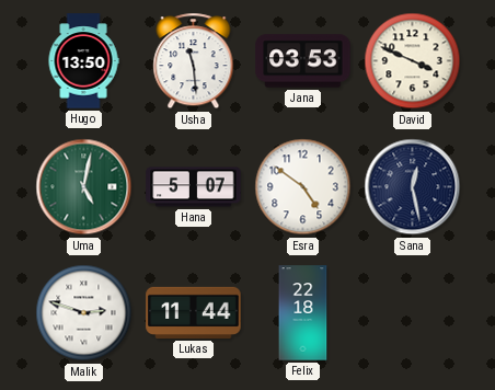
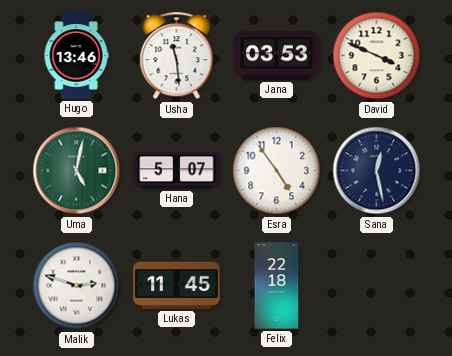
Hugo: 13:50 -> 13:46
Esra: 4:51 -> 4:54
Lukas: 11:44 -> 11:45
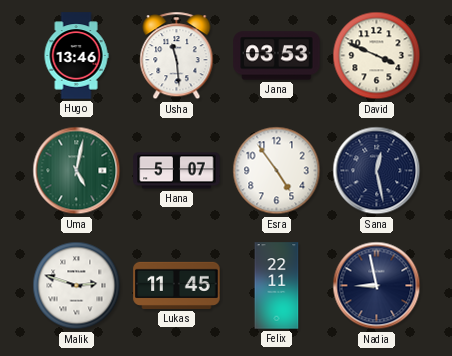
Felix: 22:18 -> 22:11
Nadia: none -> 8:58
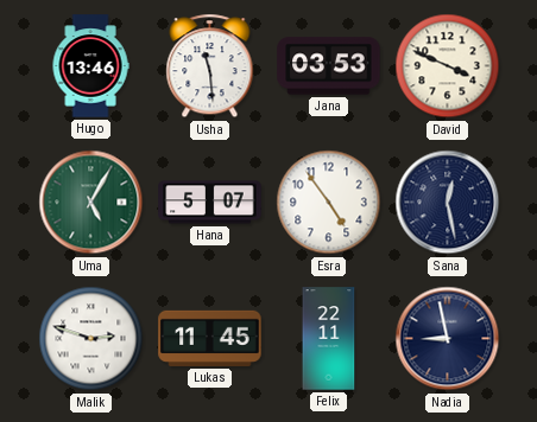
Uma: 5:02 -> 5:05
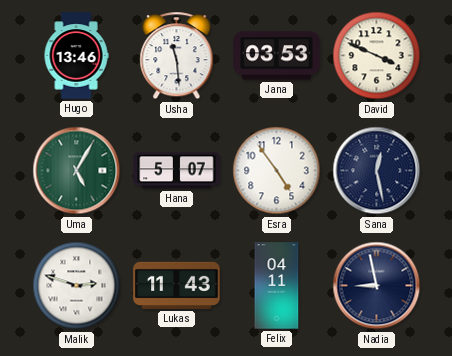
Lukas: 11:45 -> 11:43
Felix: 22:11 -> 04:11
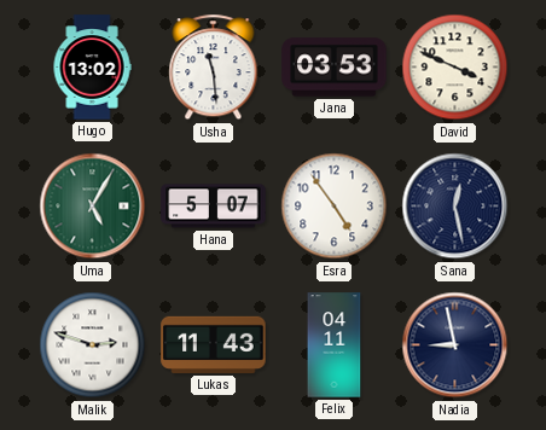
Hugo: 13:46 -> 13:02
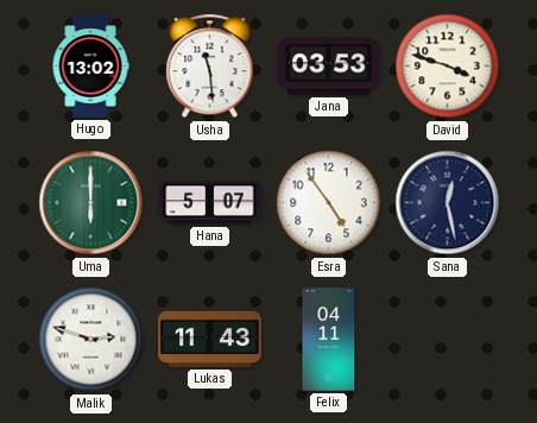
David: 3:49 -> 3:48
Uma: 5:05 -> 6:00
Nadia: 8:58 -> none
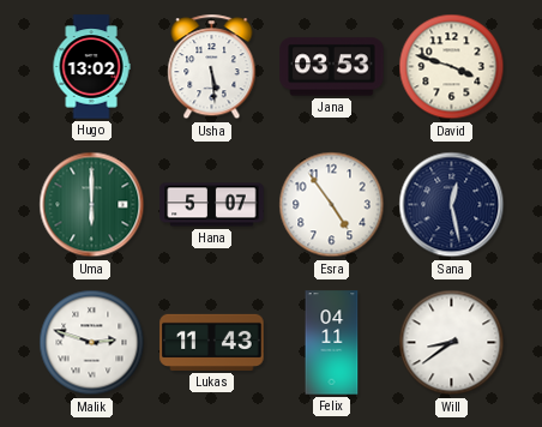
Usha: 11:29 -> 5:29
Will: none -> 8:39
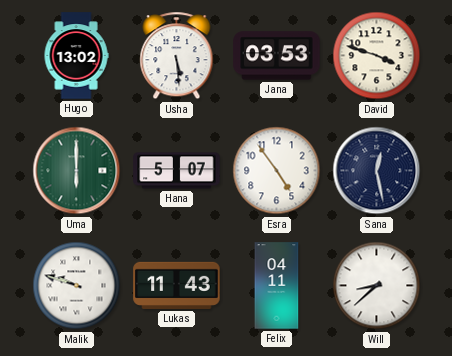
Malik: 2:48 -> 9:48
Will: 8:39 -> 8:38
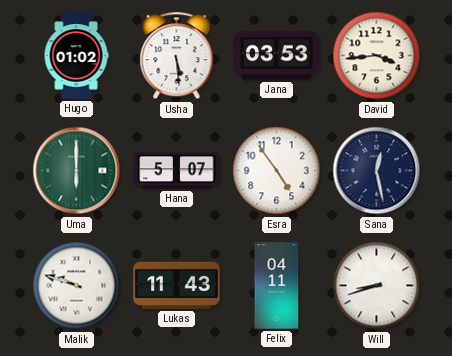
Hugo: 13:02 -> 01:02
David: 3:48 -> 3:44
Will: 8:38 -> 8:42
